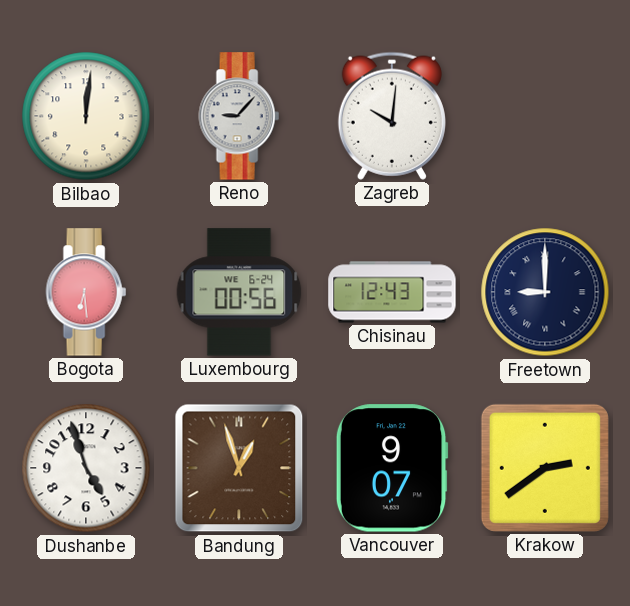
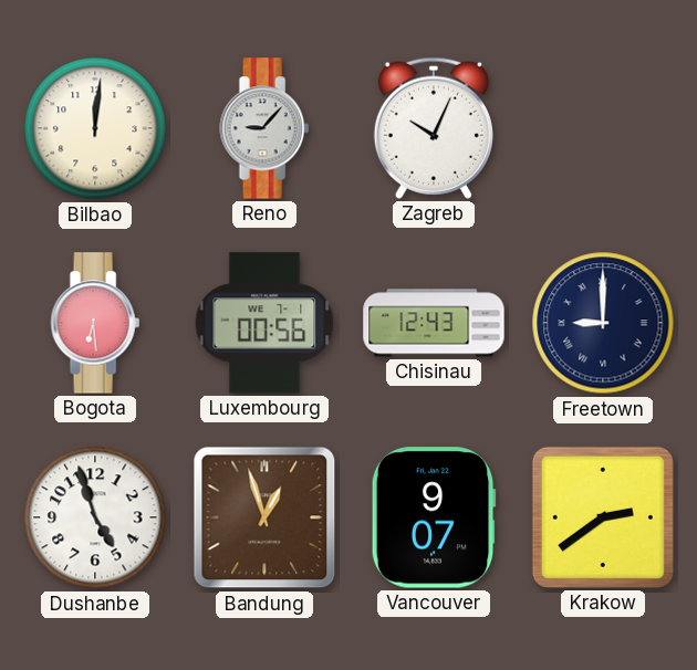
Zagreb: 10:01 -> 10:04
Luxembourg date: WE 6-24 -> WE 7-1
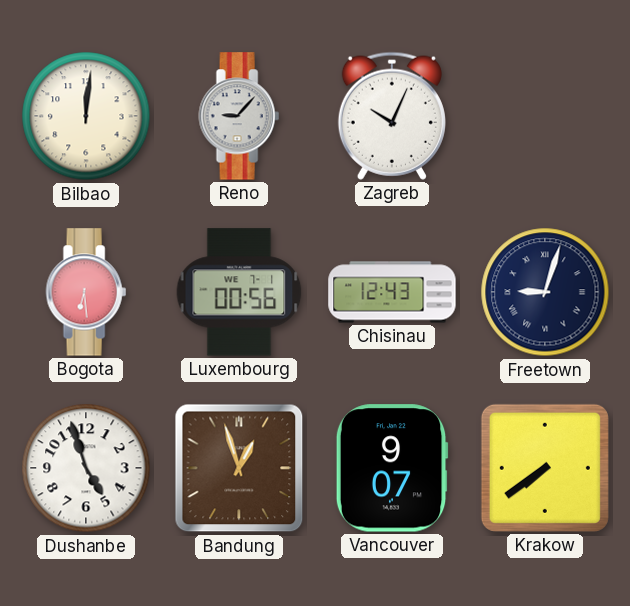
Freetown: 9:00 -> 9:03
Krakow: 2:39 -> 7:39
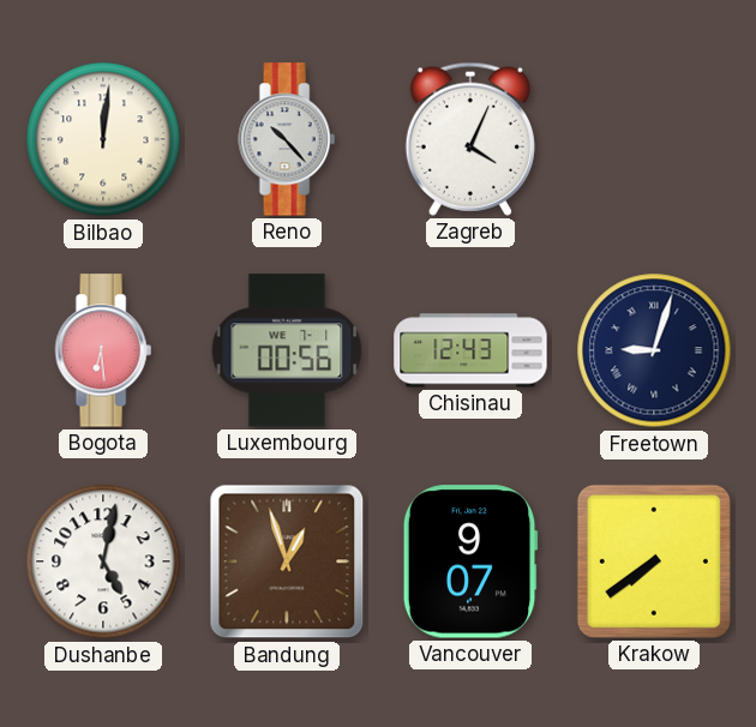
Reno: 9:07 -> 10:23
Zagreb: 10:04 -> 4:04
Dushanbe: 4:57 -> 5:02
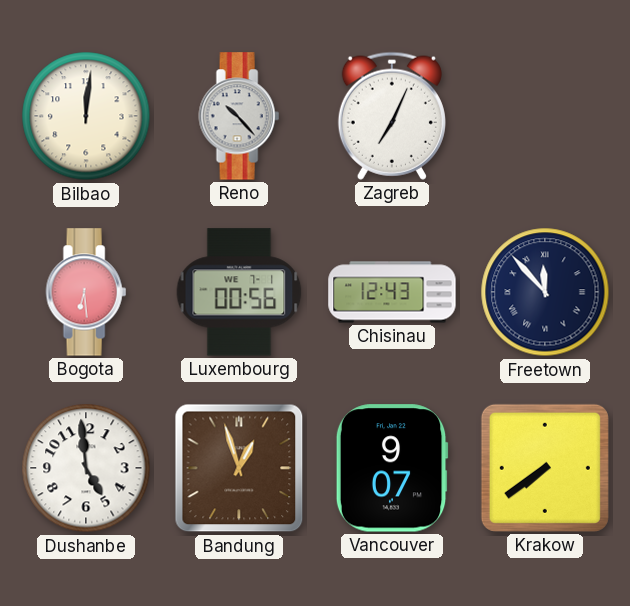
Zagreb: 4:04 -> 7:04
Freetown: 9:03 -> 11:53
Dushanbe: 5:02 -> 4:59
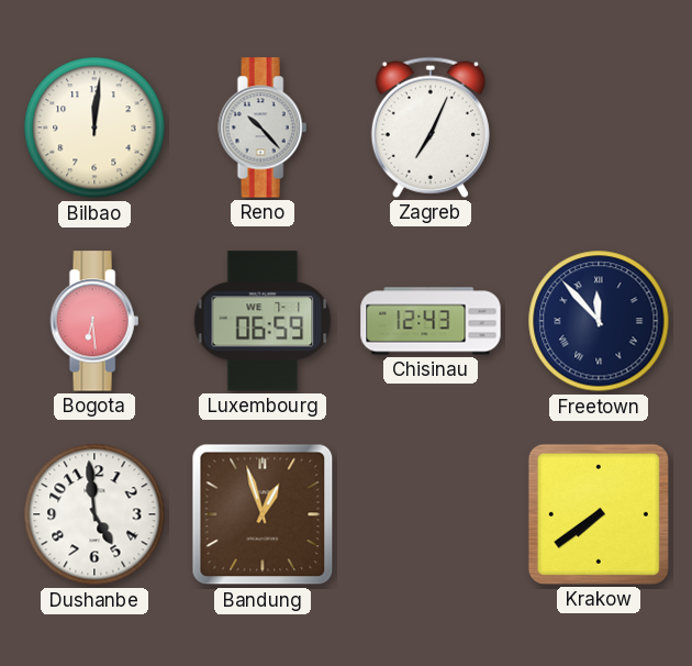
Luxembourg: 00:56 -> 06:59
Vancouver: 9:07 -> none
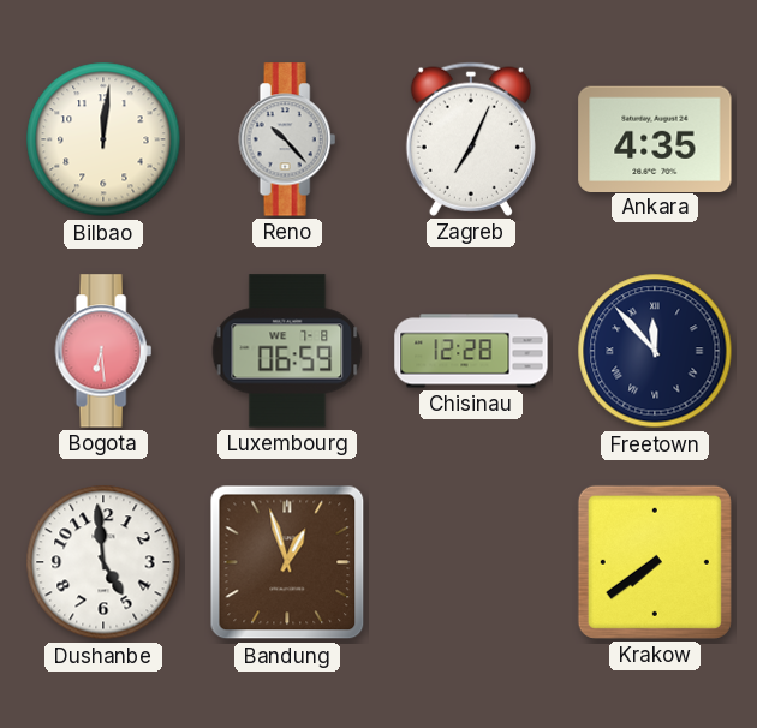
Ankara: none -> 4:35
Luxembourg date: WE 7-1 -> WE 7-8
Chisinau: 12:43 -> 12:28
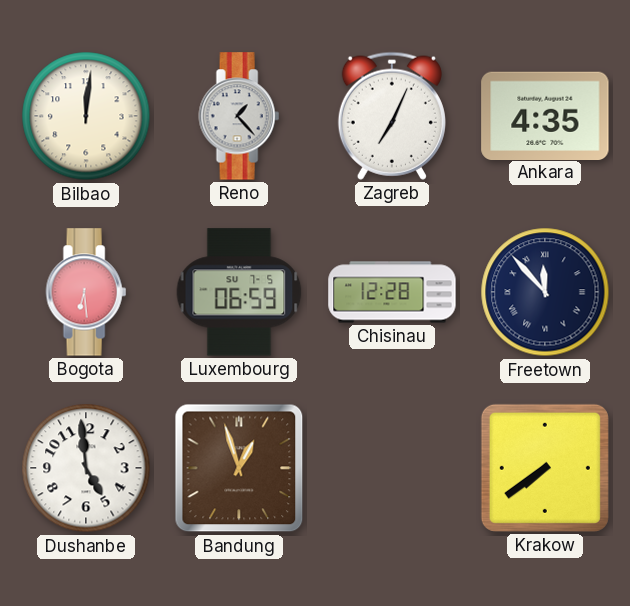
Reno: 10:23 -> 1:23
Luxembourg date: WE 7-8 -> SU 7-5
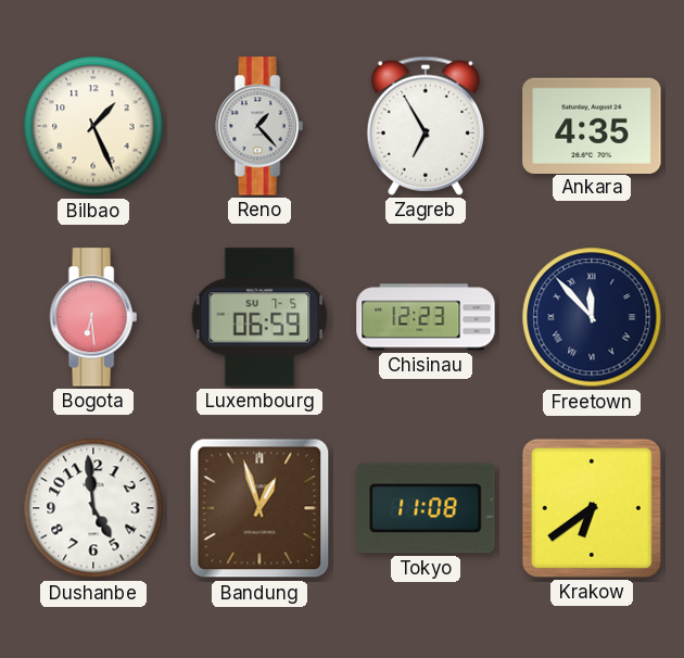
Bilbao: 12:01 -> 1:26
Zagreb: 7:04 -> 6:55
Chisinau: 12:28 -> 12:23
Tokyo: none -> 11:08
Krakow: 7:39 -> 6:39
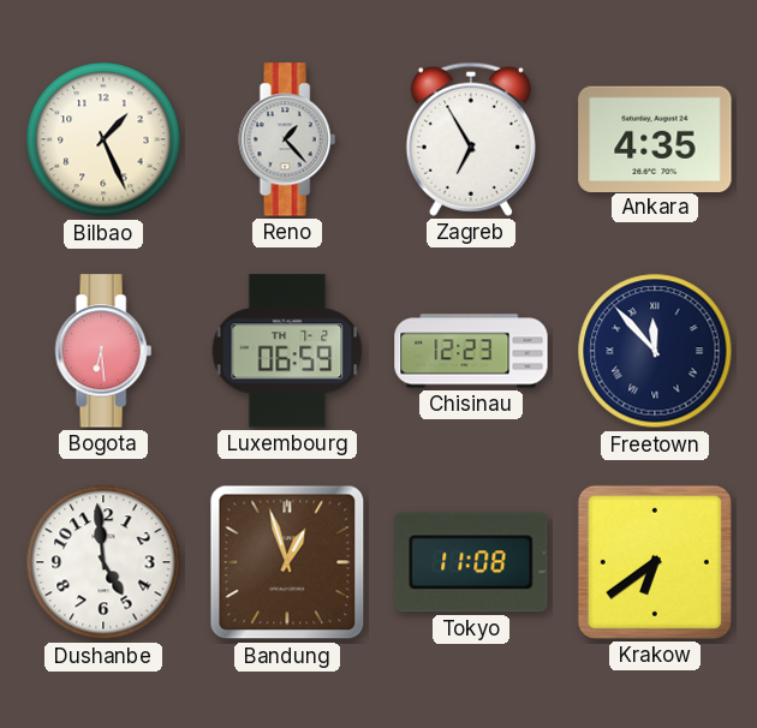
Luxembourg date: SU 7-5 -> TH 7-2
